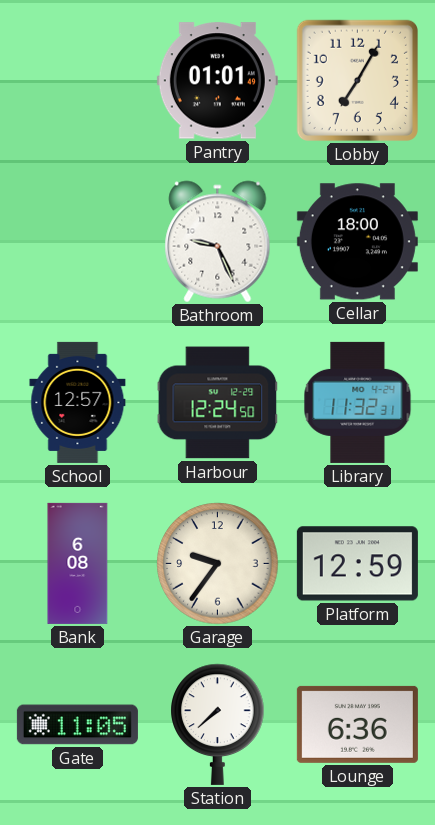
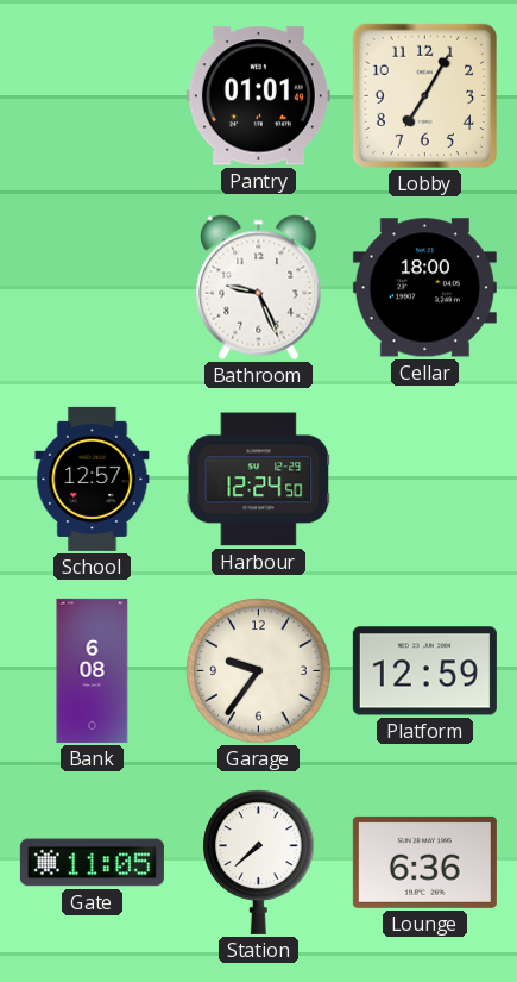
Library: 11:32 -> none
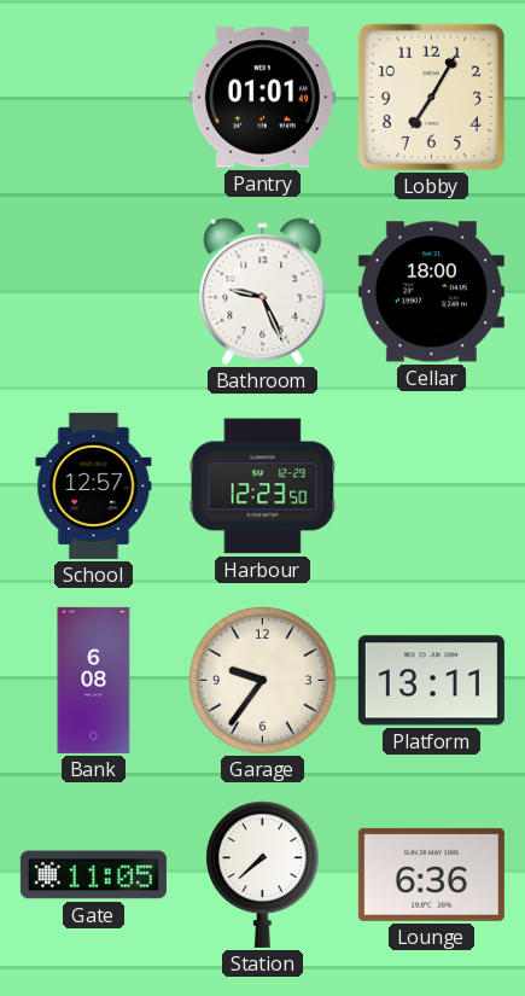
Harbour: 12:24 -> 12:23
Platform: 12:59 -> 13:11
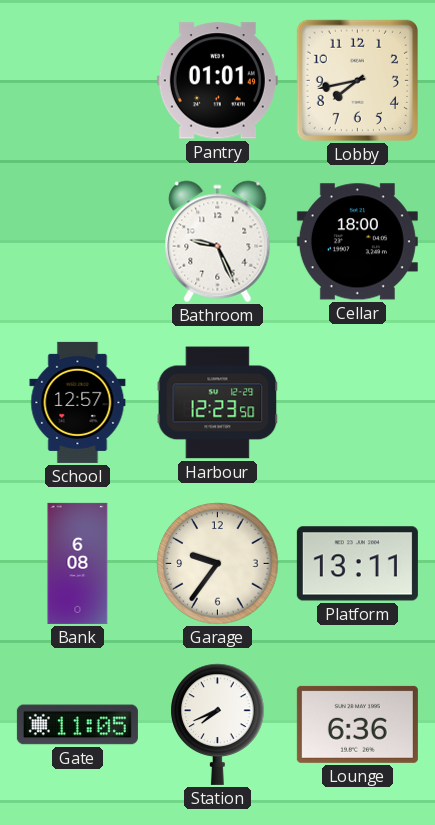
Lobby: 7:05 -> 7:43
Station: 7:38 -> 7:41
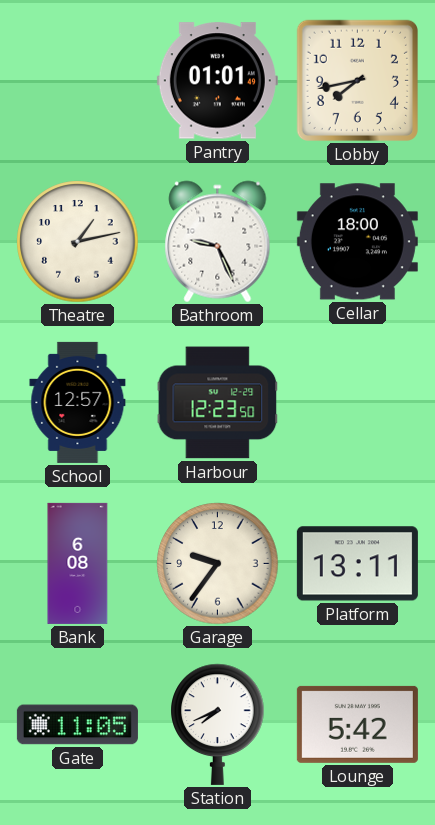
Theatre: none -> 1:13
Lounge: 6:36 -> 5:42
